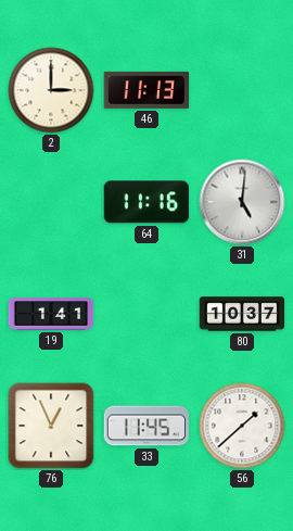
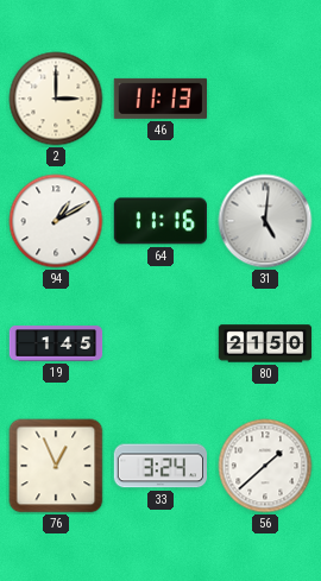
94: none -> 1:10
19: 1:41 -> 1:45
80: 10:37 -> 21:50
33: 11:45 -> 3:24
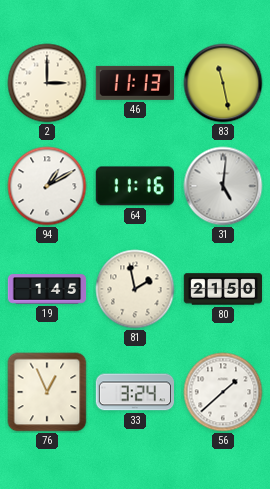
83: none -> 11:28
81: none -> 1:58
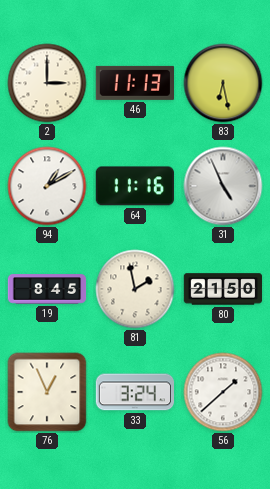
83: 11:28 -> 6:28
31: 5:01 -> 4:56
19: 1:45 -> 8:45
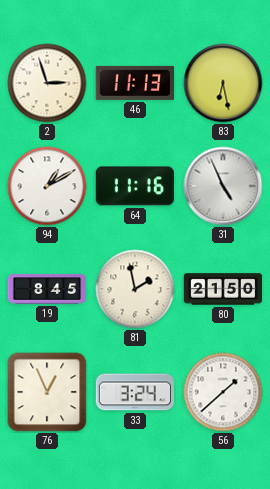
2: 3:00 -> 2:57
